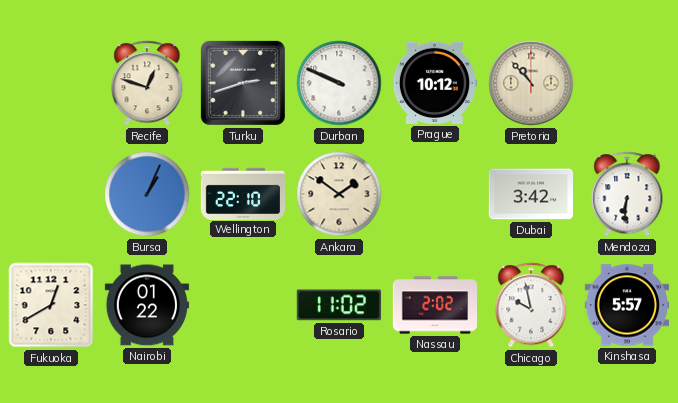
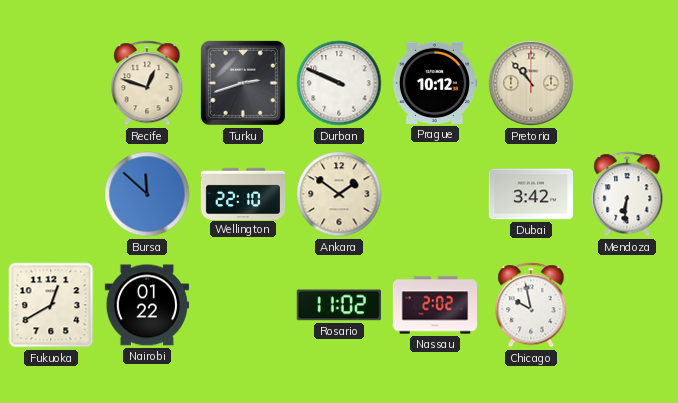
Bursa: 1:04 -> 11:52
Kinshasa: 5:57 -> none
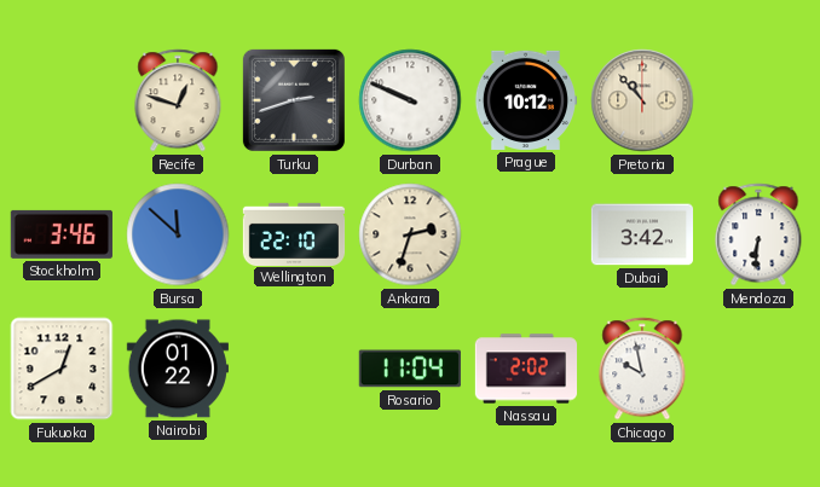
Stockholm: none -> 3:46
Ankara: 1:51 -> 2:33
Rosario: 11:02 -> 11:04
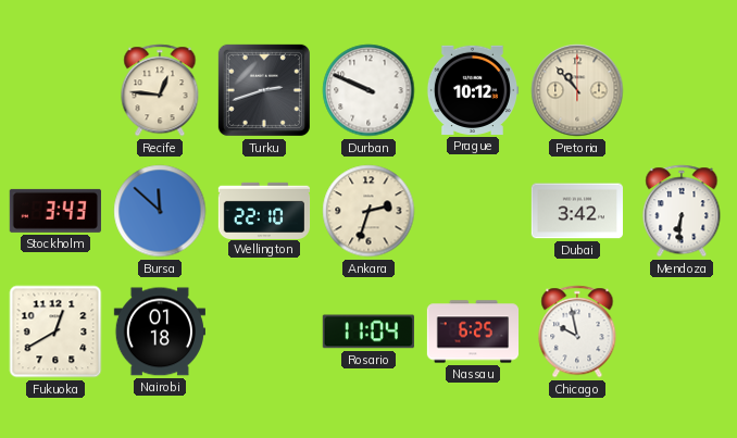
Recife: 12:48 -> 12:46
Stockholm: 3:46 -> 3:43
Nairobi: 01:22 -> 01:18
Nassau: 2:02 -> 6:25
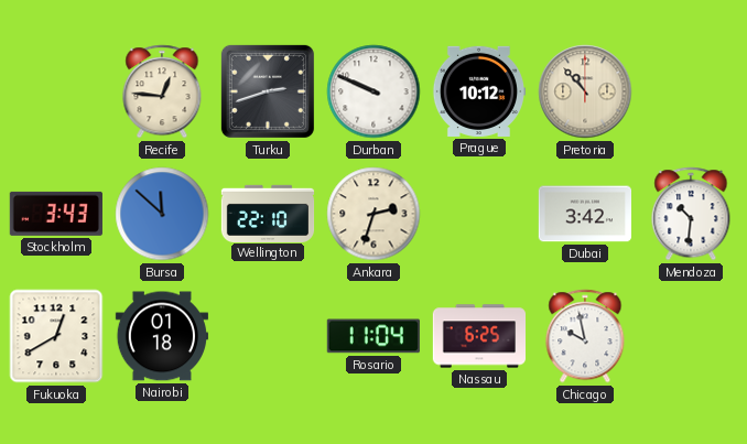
Mendoza: 6:31 -> 10:31
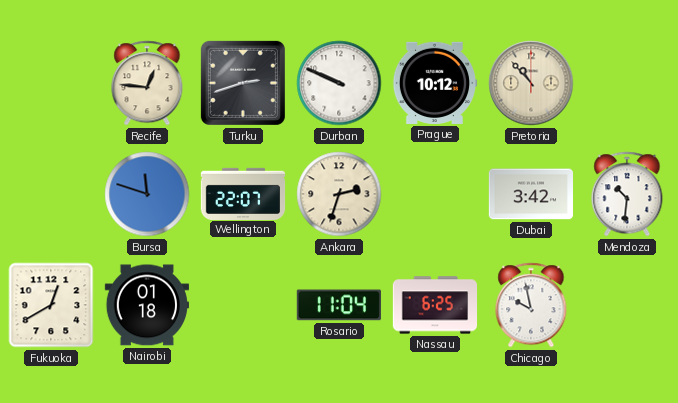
Stockholm: 3:43 -> none
Bursa: 11:52 -> 11:48
Wellington: 22:10 -> 22:07
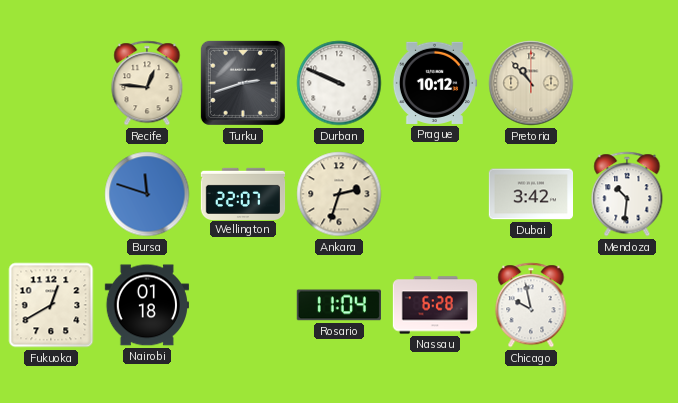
Nassau: 6:25 -> 6:28
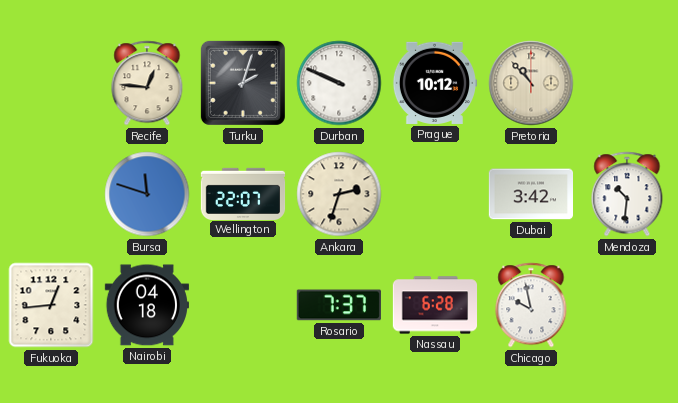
Turku: 2:42 -> 2:03
Fukuoka: 12:40 -> 12:44
Nairobi: 01:18 -> 04:18
Rosario: 11:04 -> 7:37
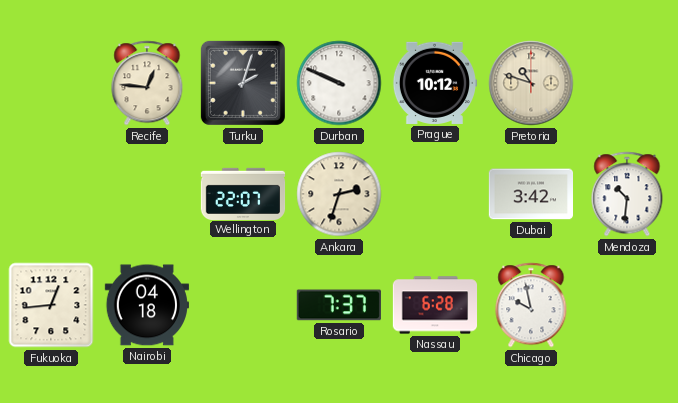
Pretoria: 10:53 -> 10:48
Bursa: 11:48 -> none
